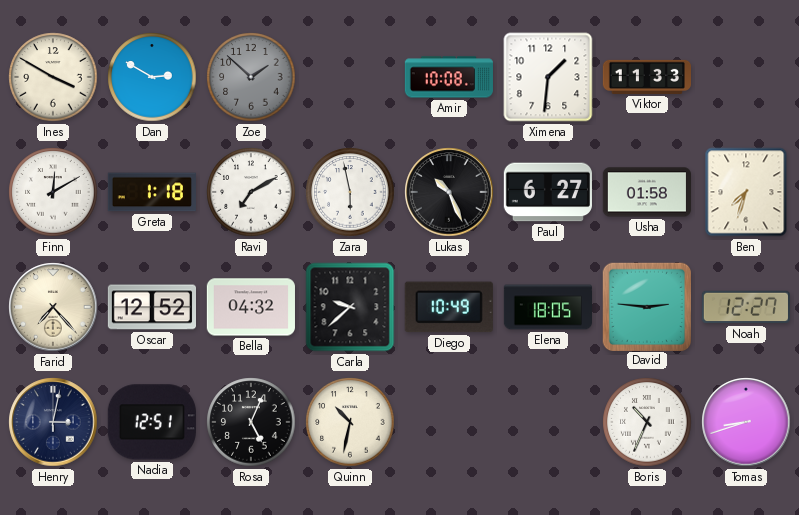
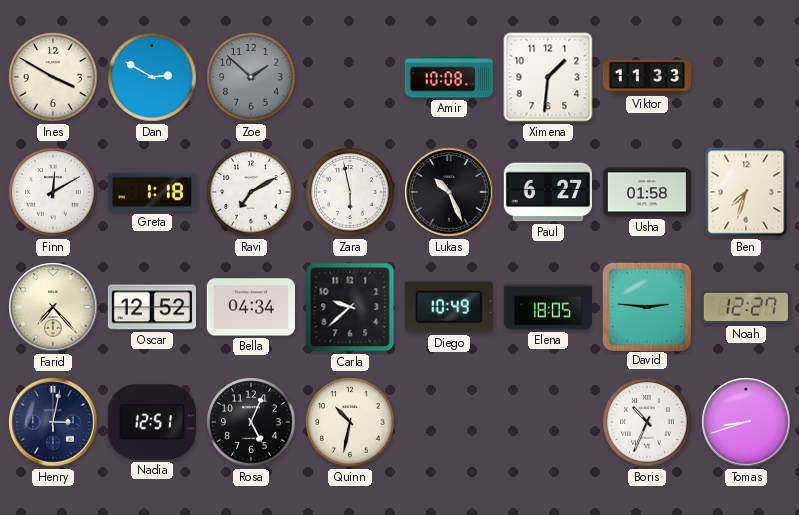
Bella: 04:32 -> 04:34
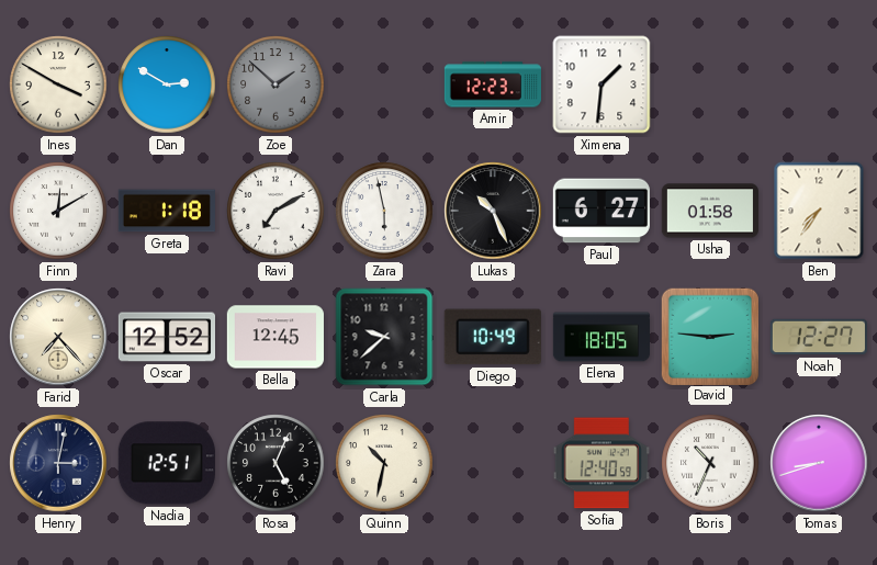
Amir: 10:08 -> 12:23
Viktor: 11:33 -> none
Ben: 7:33 -> 7:36
Bella: 04:34 -> 12:45
Sofia: none -> 12:40
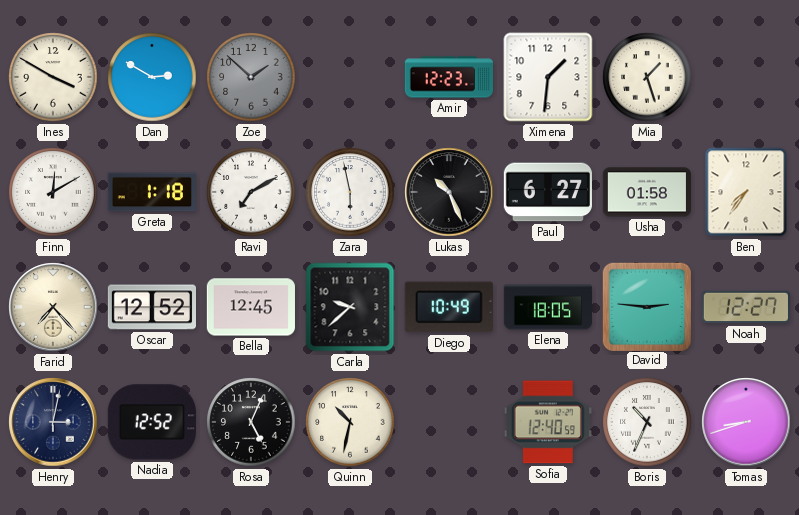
Mia: none -> 1:27
Nadia: 12:51 -> 12:52
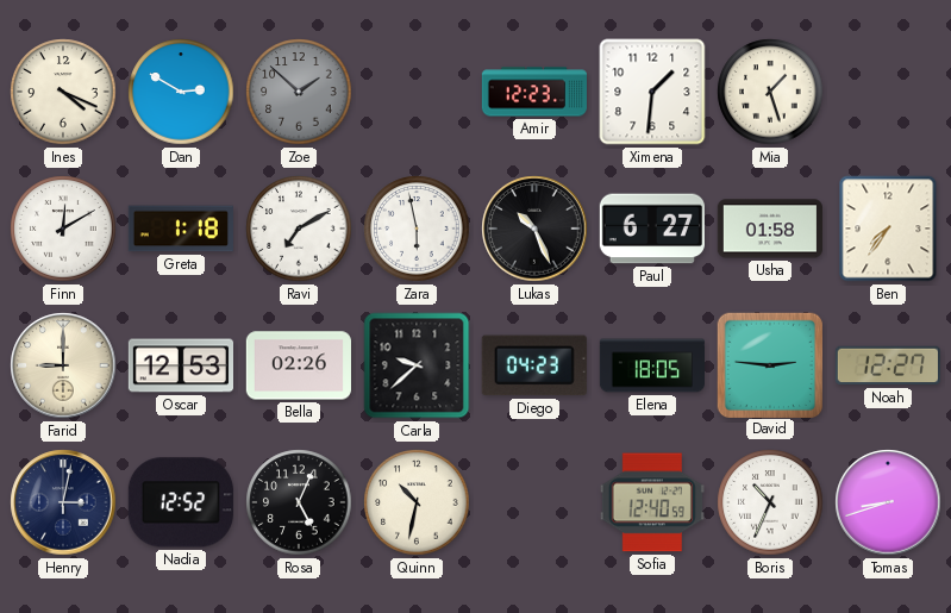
Ines: 3:50 -> 4:19
Farid: 7:23 -> 9:00
Oscar: 12:52 -> 12:53
Bella: 12:45 -> 02:26
Diego: 10:49 -> 04:23
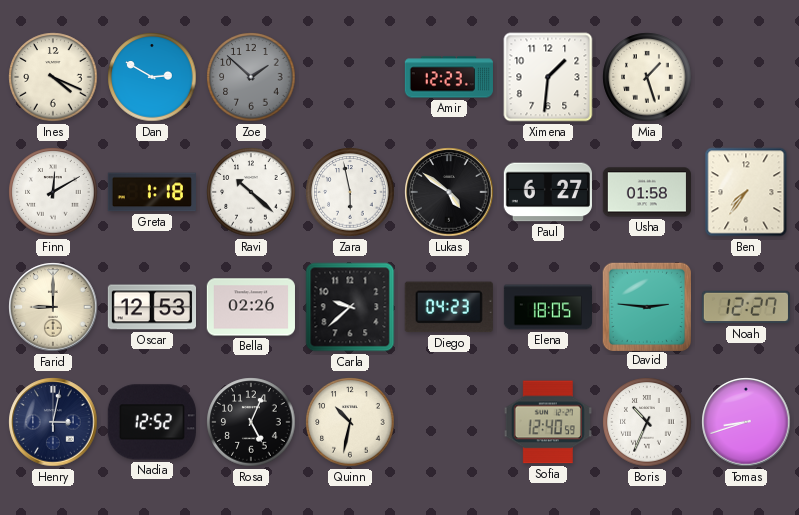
Ravi: 7:10 -> 10:22
Lukas: 10:26 -> 4:51
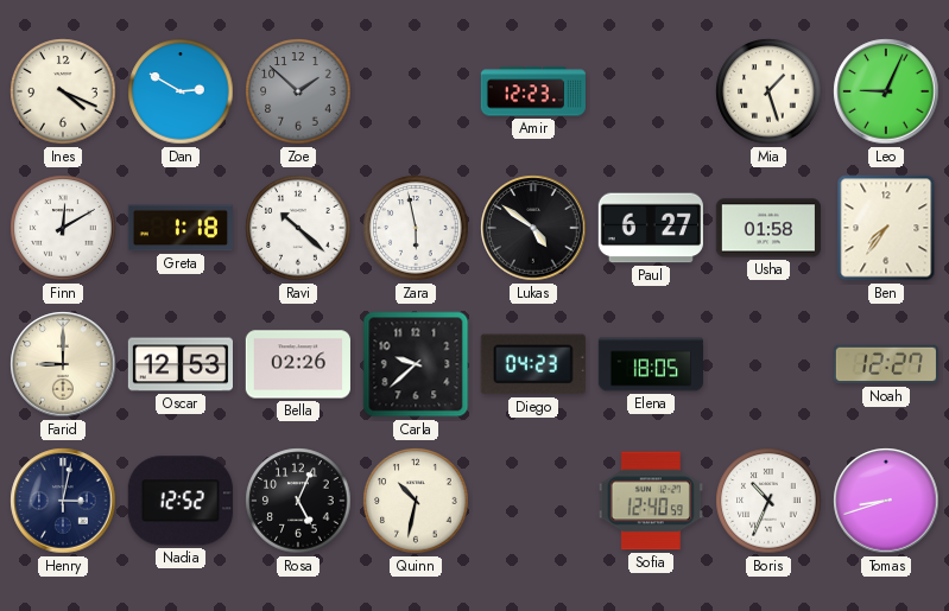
Ximena: 1:31 -> none
Leo: none -> 9:04
David: 2:46 -> none
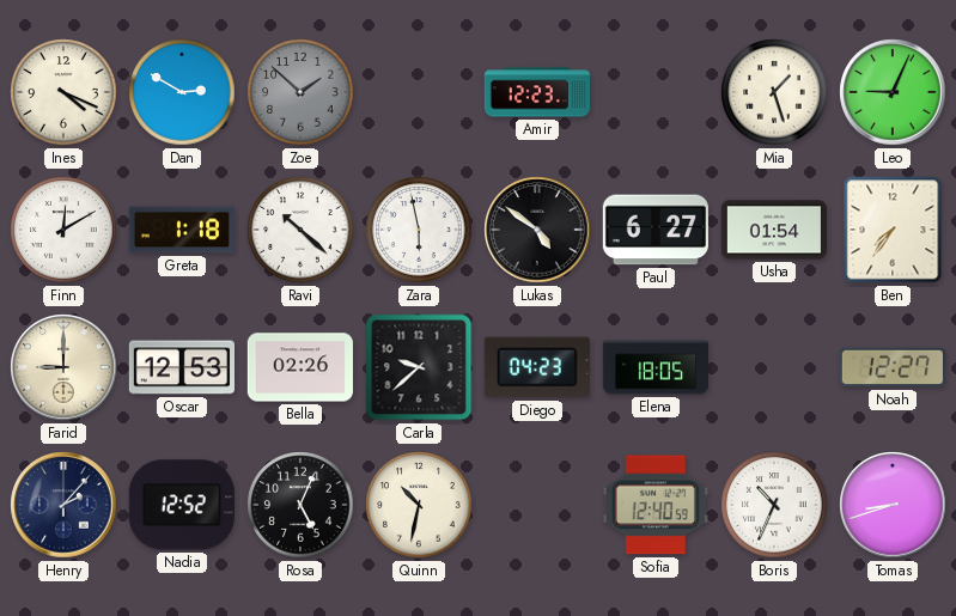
Usha: 01:58 -> 01:54
Henry: 3:02 -> 2:07
